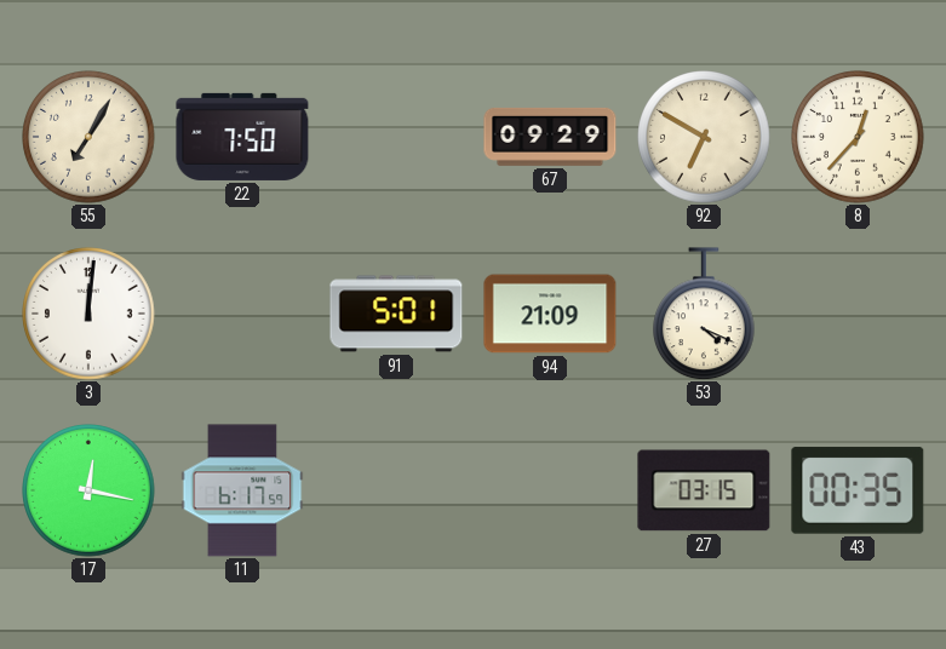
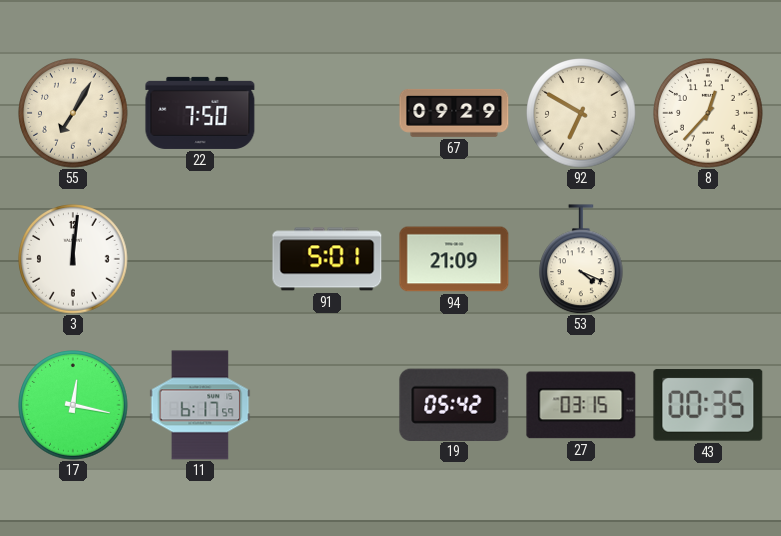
19: none -> 05:42
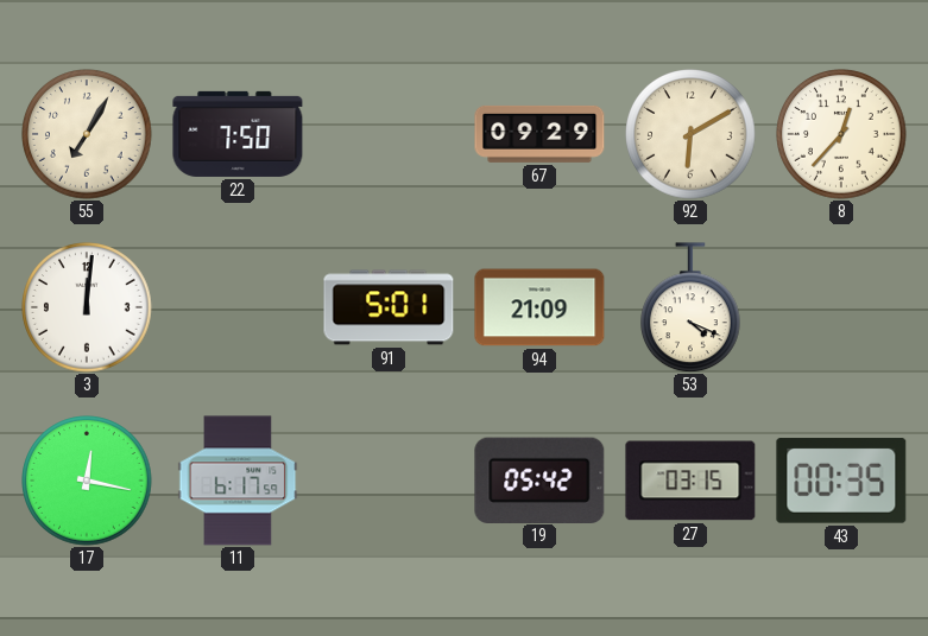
92: 6:50 -> 6:10
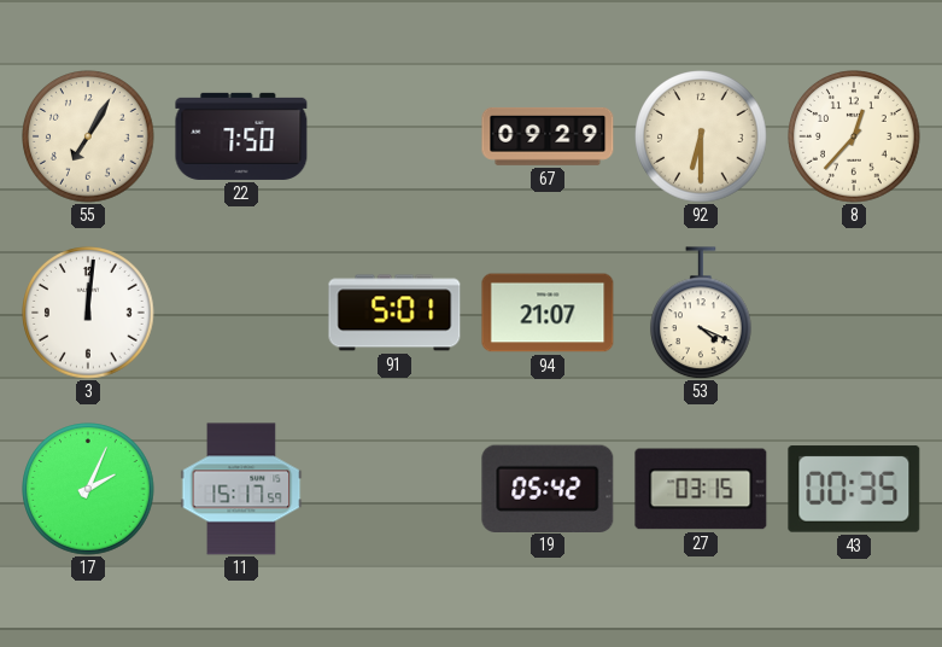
92: 6:10 -> 6:30
94: 21:09 -> 21:07
17: 12:17 -> 2:04
11: 6:17 -> 15:17
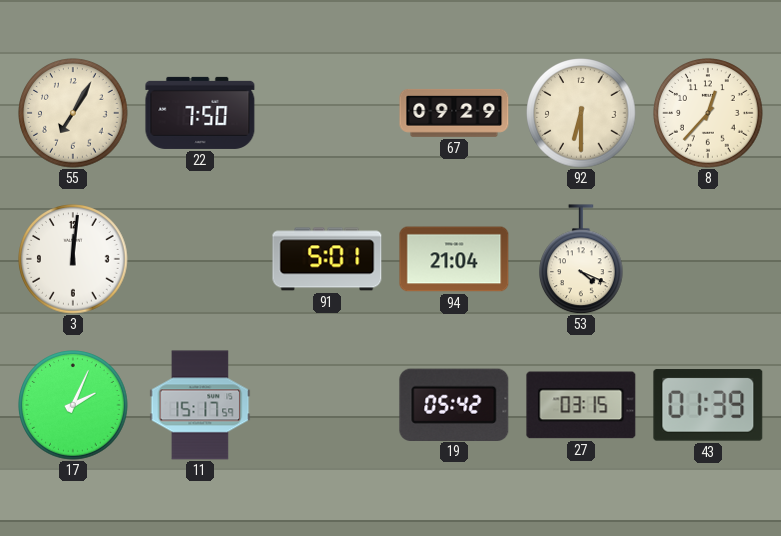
94: 21:07 -> 21:04
43: 00:35 -> 01:39
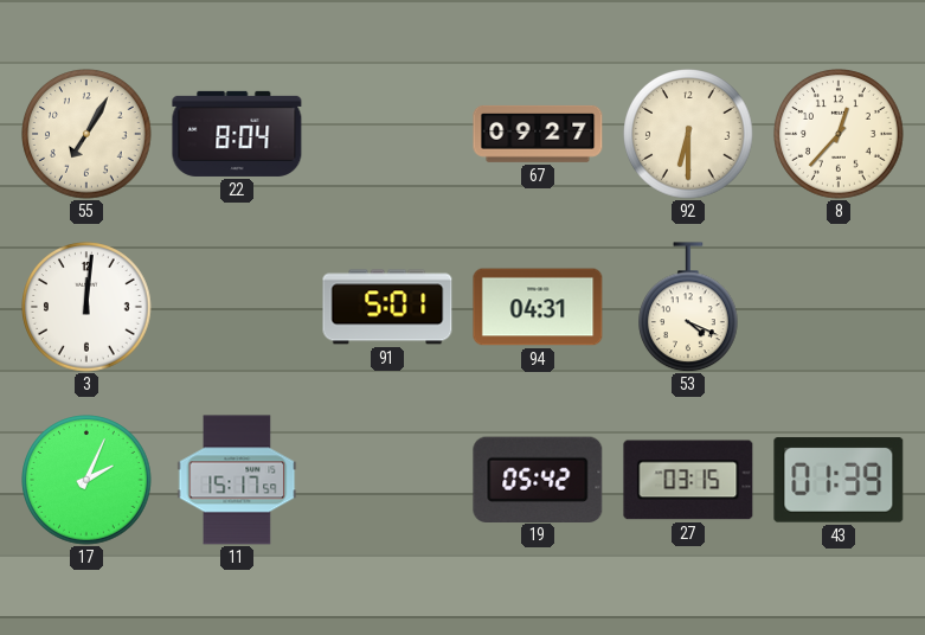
22: 7:50 -> 8:04
67: 09:29 -> 09:27
94: 21:04 -> 04:31
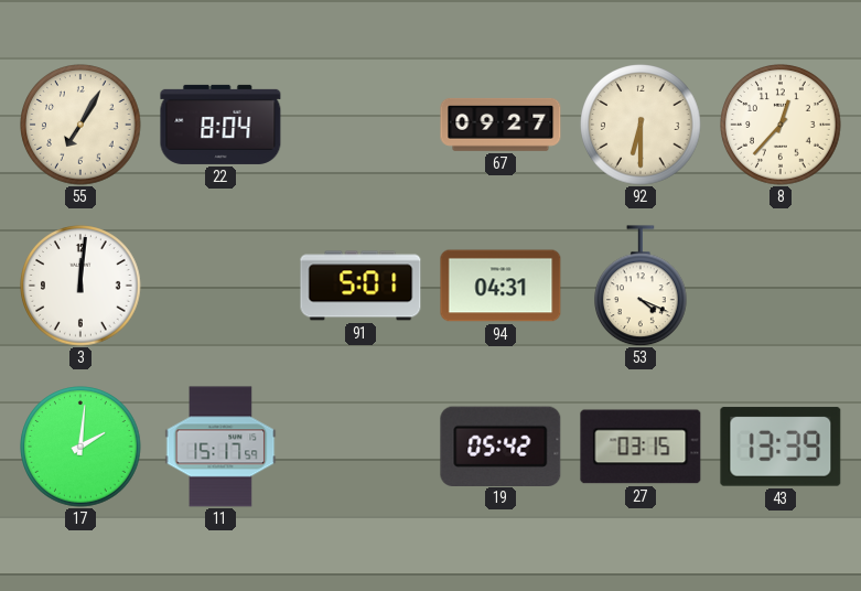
17: 2:04 -> 2:01
43: 01:39 -> 13:39
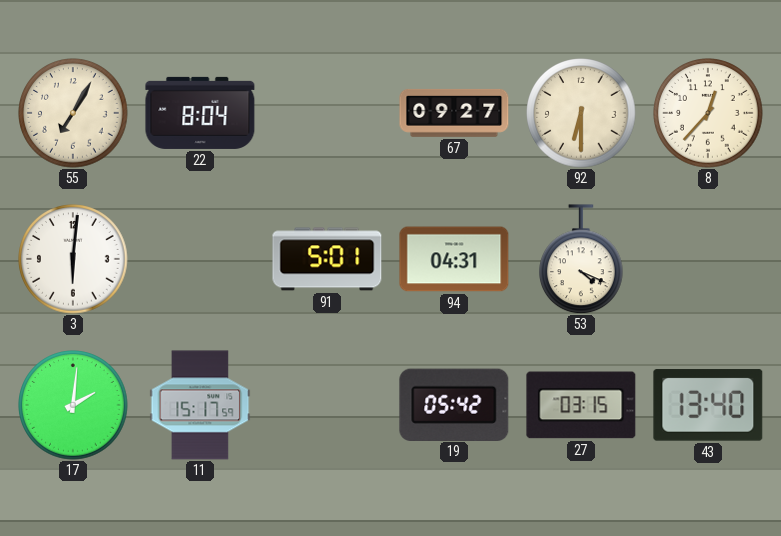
3: 12:01 -> 6:01
43: 13:39 -> 13:40
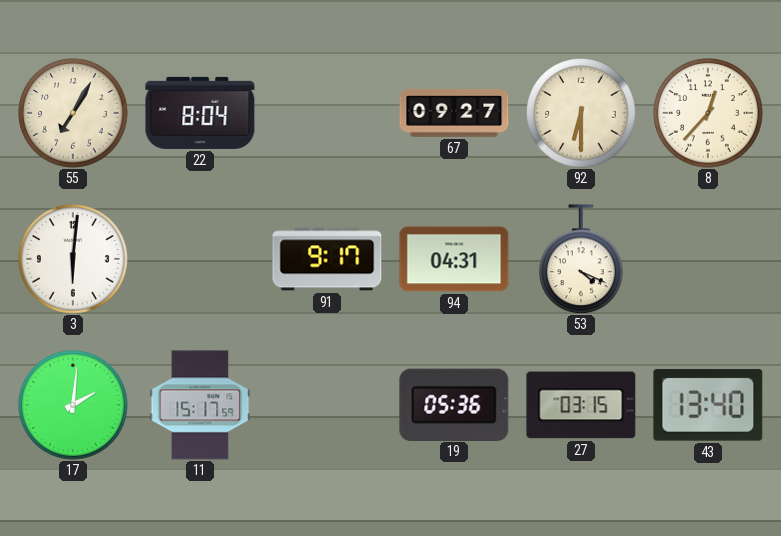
91: 5:01 -> 9:17
19: 05:42 -> 05:36
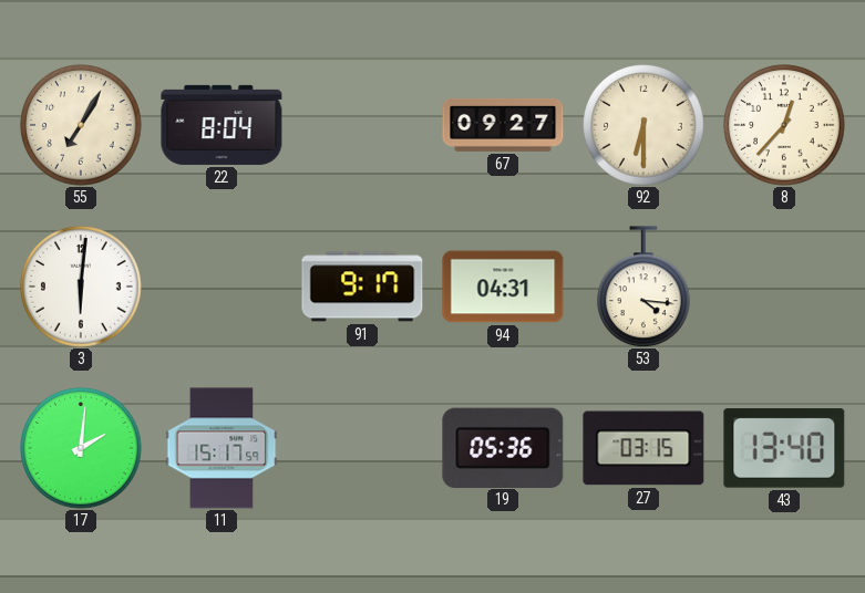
53: 4:19 -> 4:16
